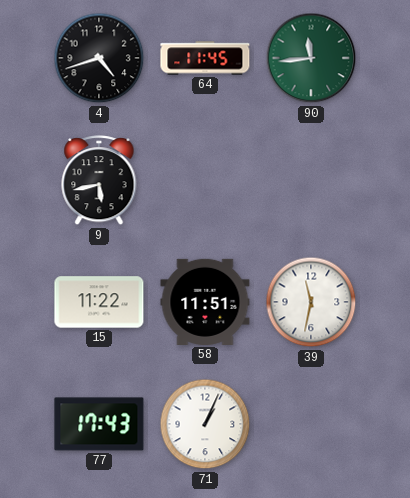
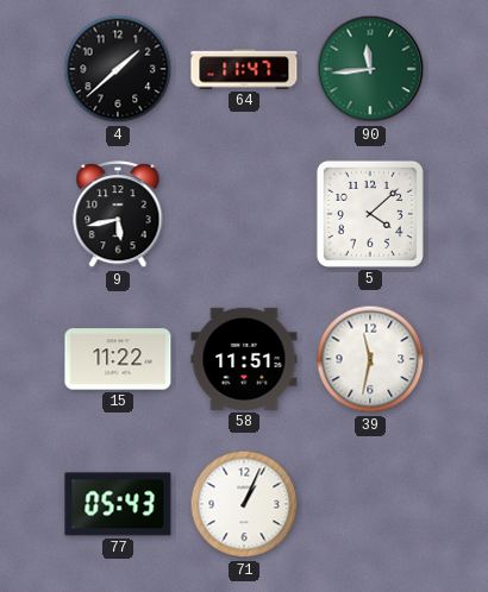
4: 4:42 -> 1:38
64: 11:45 -> 11:47
5: none -> 4:08
77: 17:43 -> 05:43
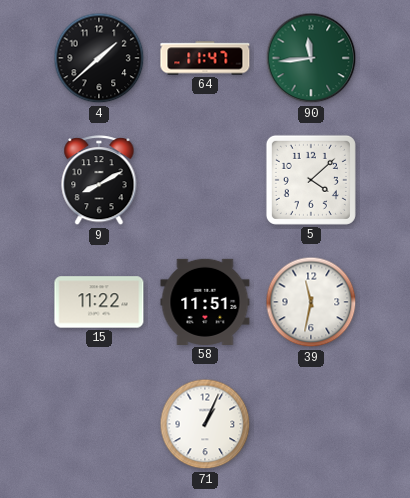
9: 5:43 -> 8:10
77: 05:43 -> none
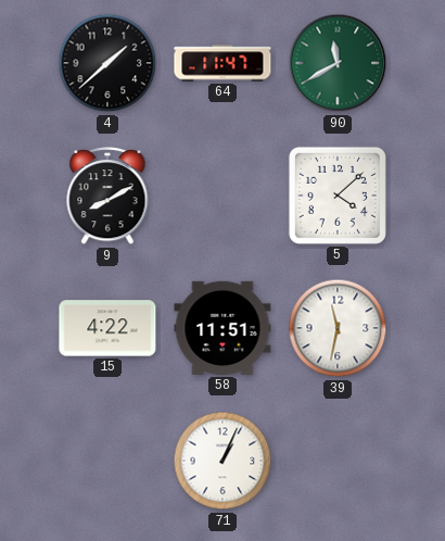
90: 11:44 -> 11:40
15: 11:22 -> 4:22
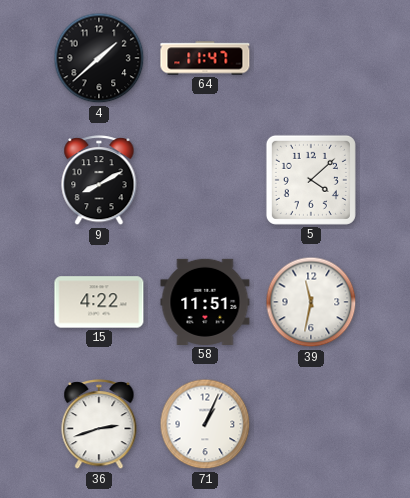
90: 11:40 -> none
36: none -> 2:42
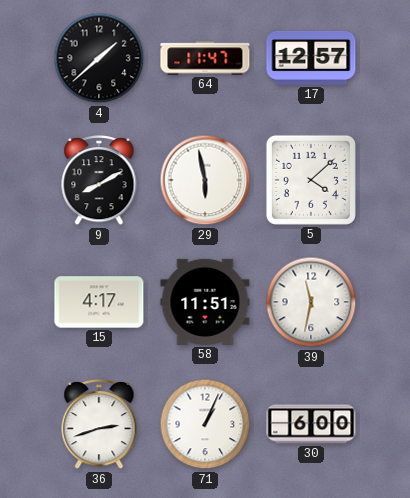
17: none -> 12:57
29: none -> 5:58
15: 4:22 -> 4:17
30: none -> 6:00
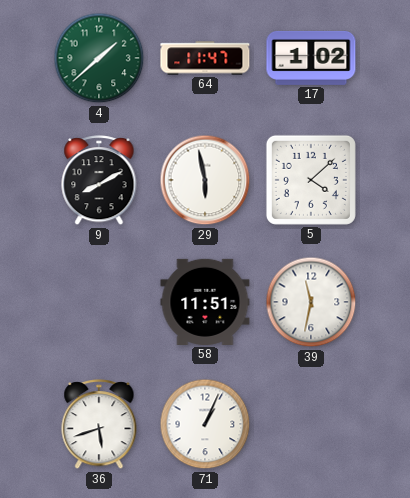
4 dial: black -> green
17: 12:57 -> 1:02
15: 4:17 -> none
36: 2:42 -> 5:42
30: 6:00 -> none
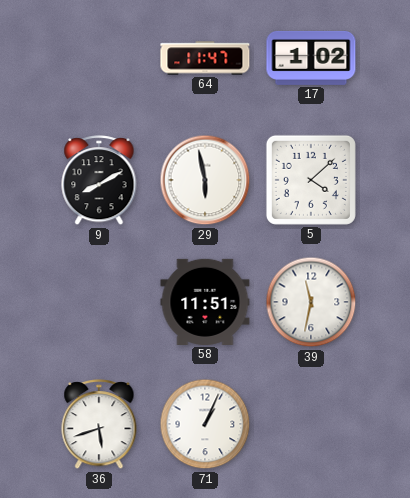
4: 1:38 -> none
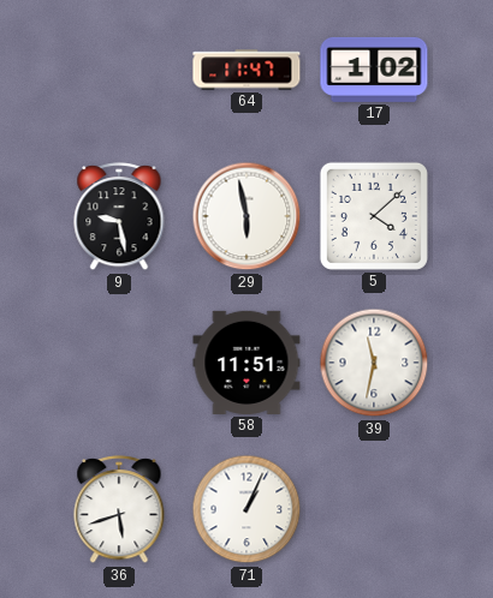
9: 8:10 -> 9:28
